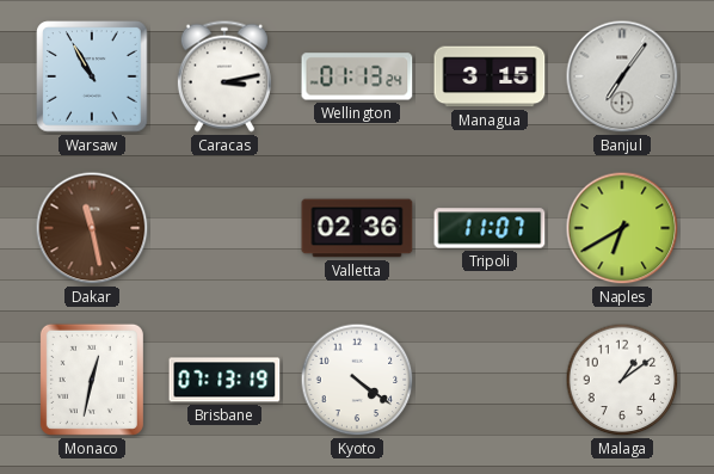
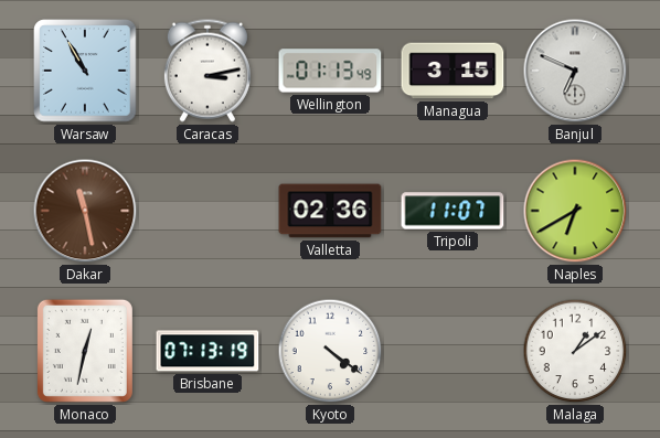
Wellington: 01:13:24 -> 01:13:49
Banjul: 7:06 -> 6:49
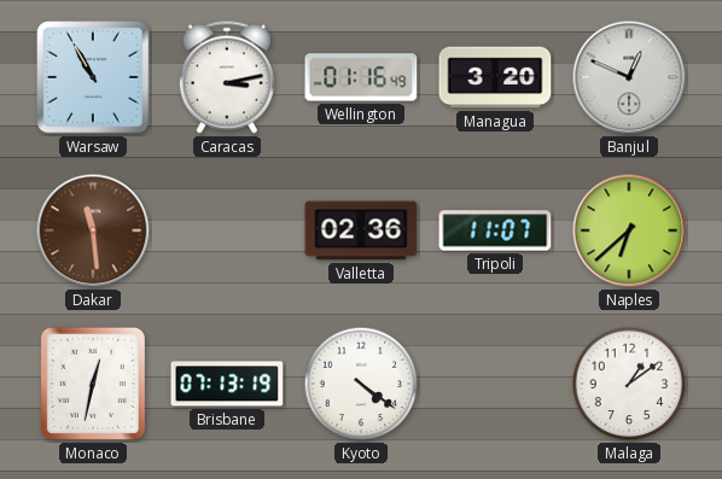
Wellington: 01:13 -> 01:16
Managua: 3:15 -> 3:20
Banjul: 6:49 -> 12:49
Dakar: 11:28 -> 11:29
Naples: 6:40 -> 6:38
